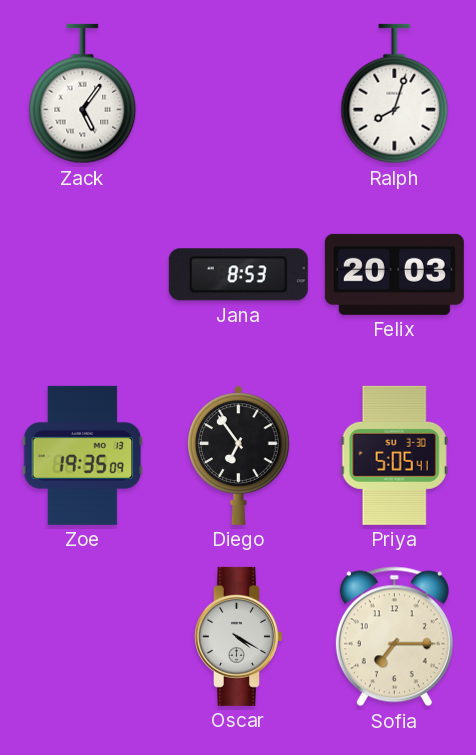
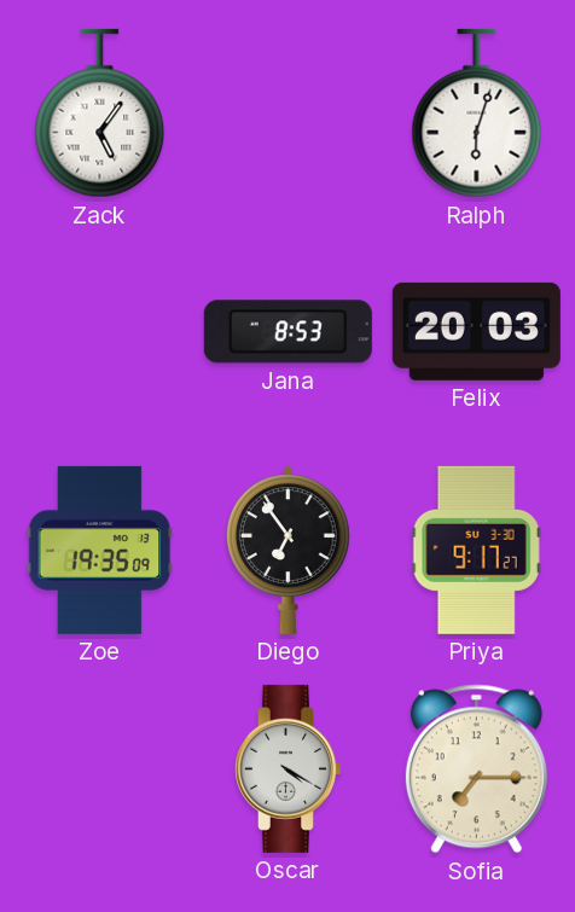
Ralph: 8:03 -> 6:03
Priya: 5:05 -> 9:17
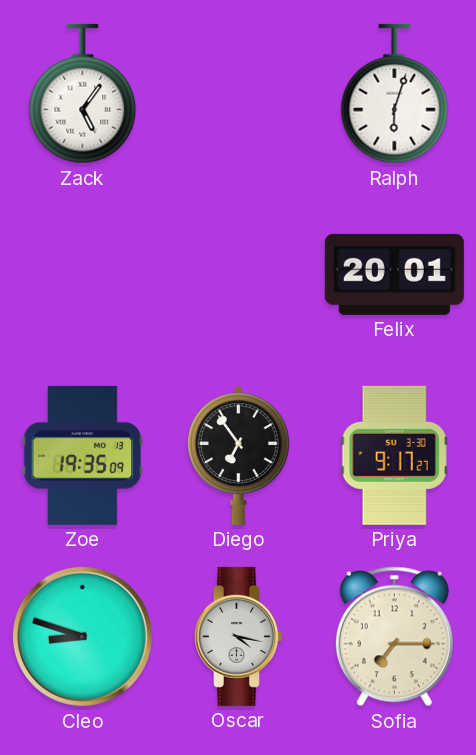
Jana: 8:53 -> none
Felix: 20:03 -> 20:01
Cleo: none -> 8:48
Oscar: 4:20 -> 4:17
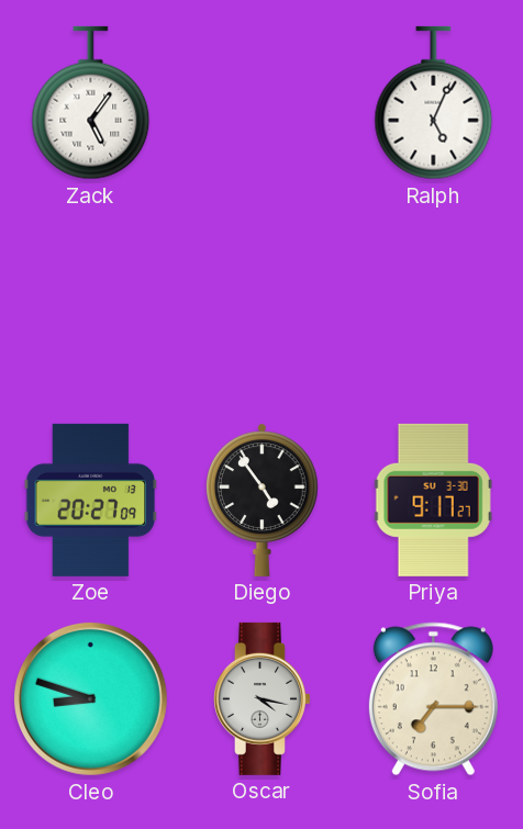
Ralph: 6:03 -> 5:04
Felix: 20:01 -> none
Zoe: 19:35 -> 20:27
Diego: 6:54 -> 4:54
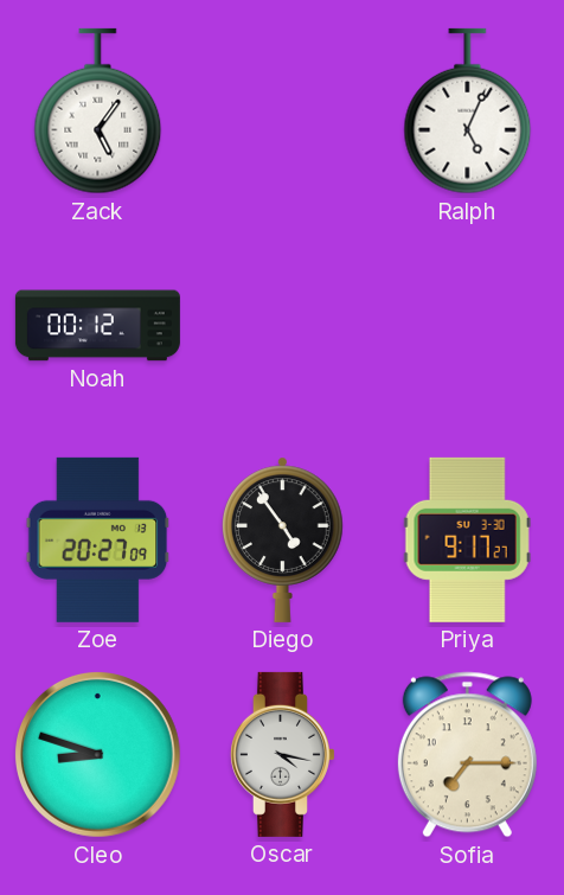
Noah: none -> 00:12
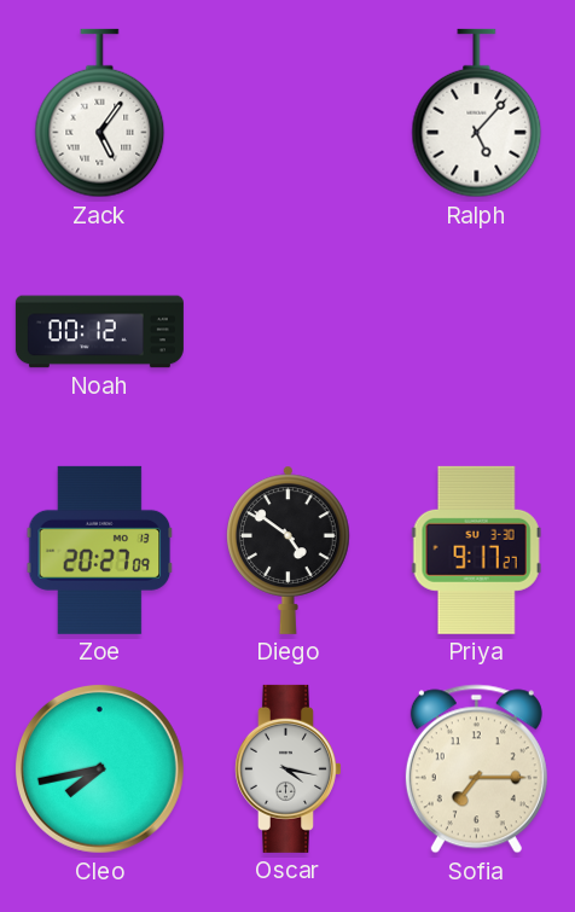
Ralph: 5:04 -> 5:07
Diego: 4:54 -> 4:51
Cleo: 8:48 -> 7:43
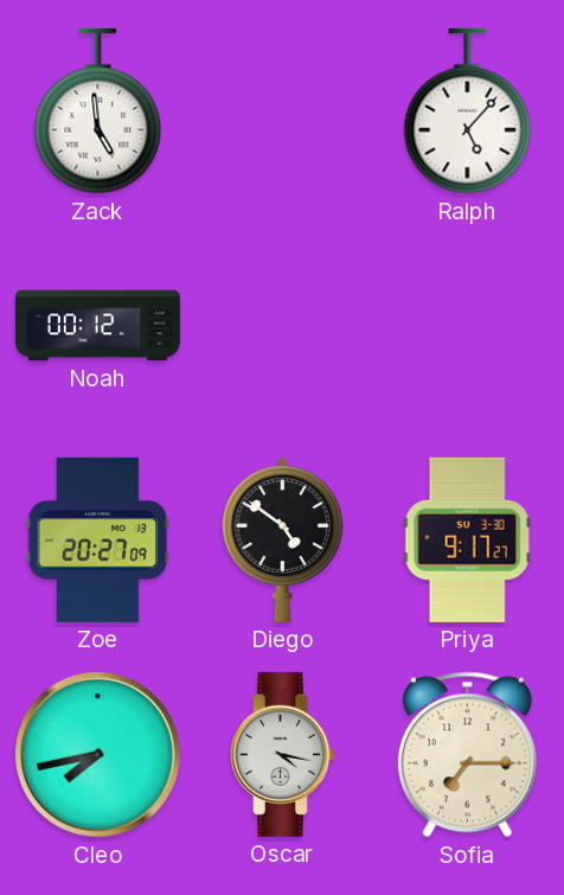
Zack: 5:06 -> 4:59
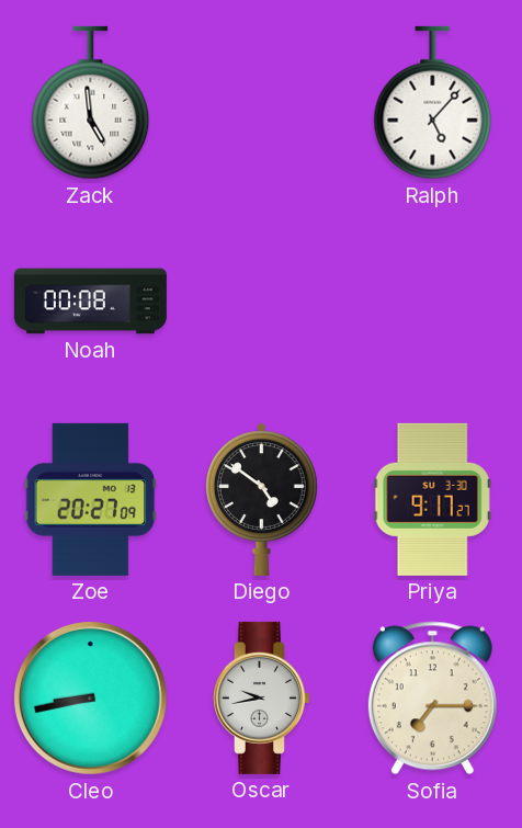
Noah: 00:12 -> 00:08
Cleo: 7:43 -> 8:43
Oscar: 4:17 -> 9:43
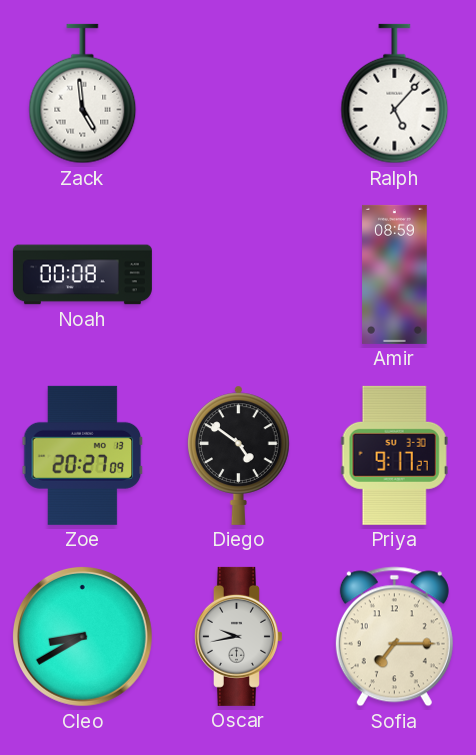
Amir: none -> 08:59
Cleo: 8:43 -> 8:40
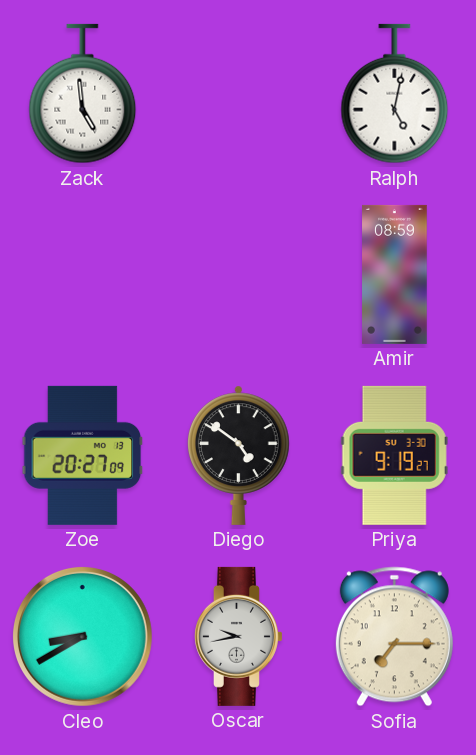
Ralph: 5:07 -> 5:02
Noah: 00:08 -> none
Priya: 9:17 -> 9:19
